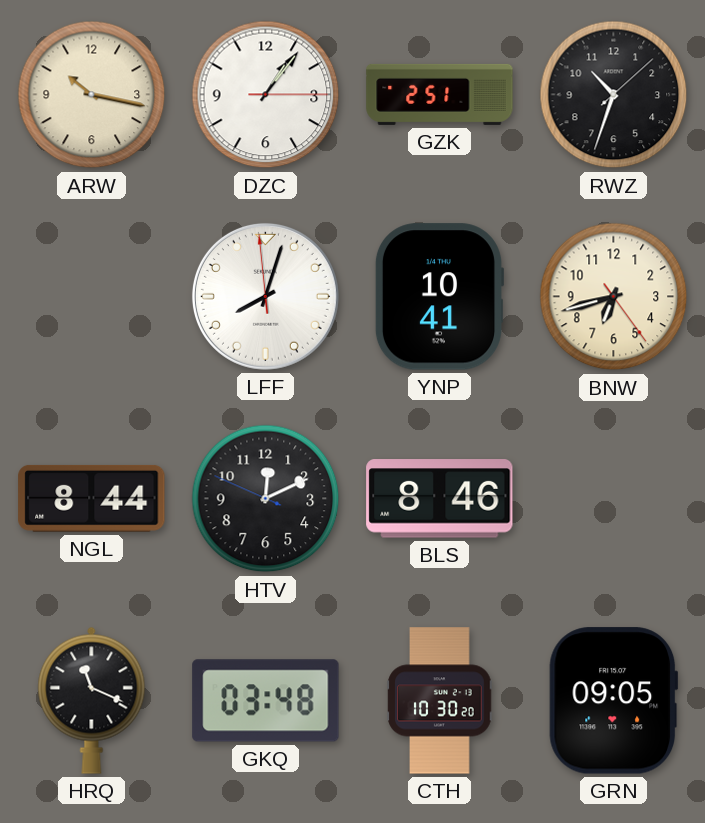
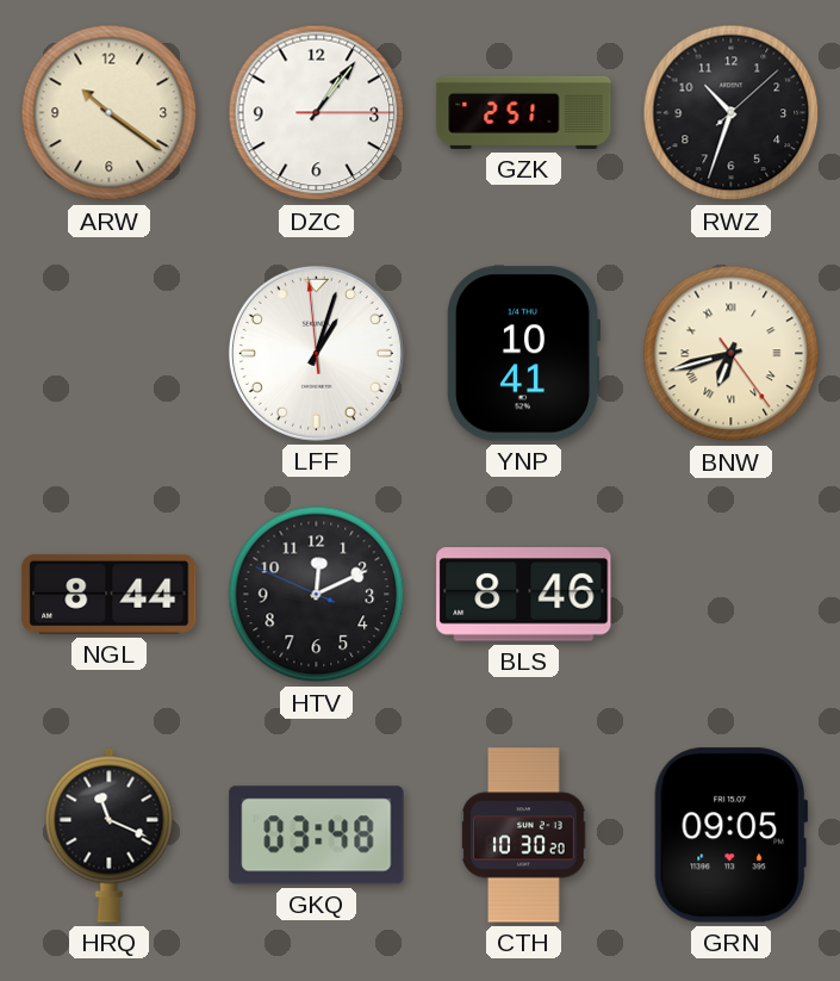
ARW: 10:17 -> 10:21
LFF: 8:02 -> 1:02
BNW numerals: Arabic -> Roman
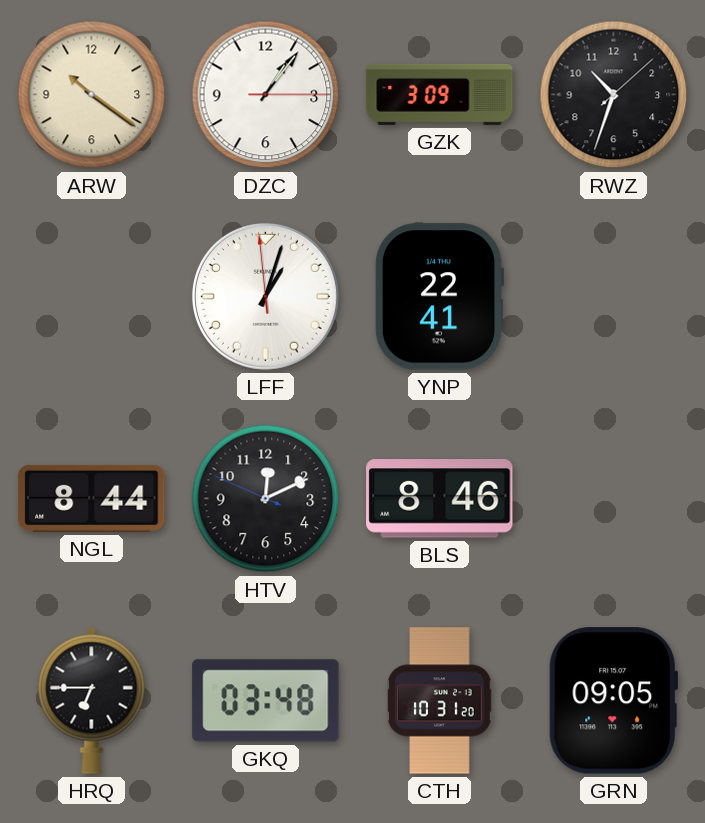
GZK: 2:51 -> 3:09
YNP: 10:41 -> 22:41
BNW: 6:42 -> none
HRQ: 11:19 -> 6:45
CTH: 10:30 -> 10:31
